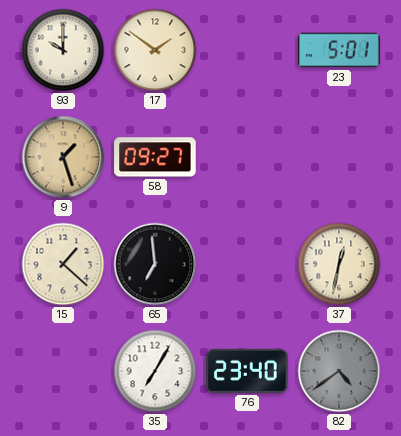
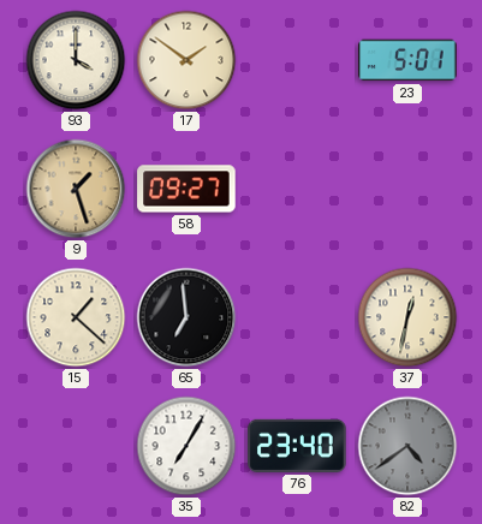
93: 10:00 -> 4:00
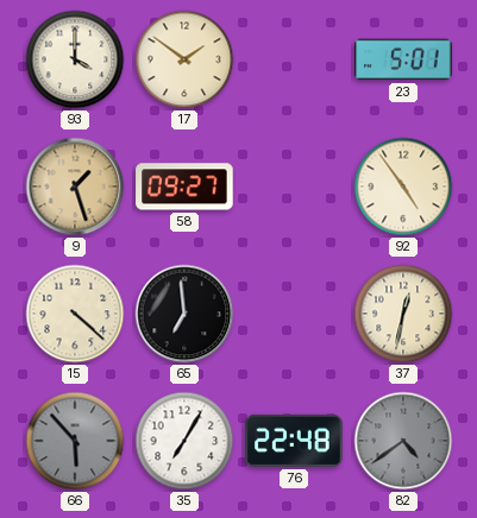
92: none -> 4:54
15: 1:22 -> 4:22
66: none -> 5:53
76: 23:40 -> 22:48
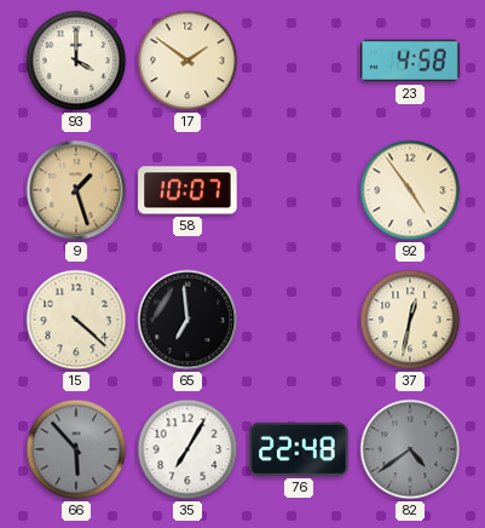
23: 5:01 -> 4:58
58: 09:27 -> 10:07
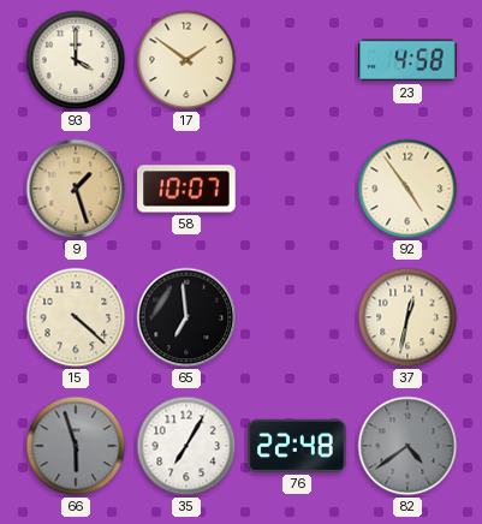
66: 5:53 -> 5:57
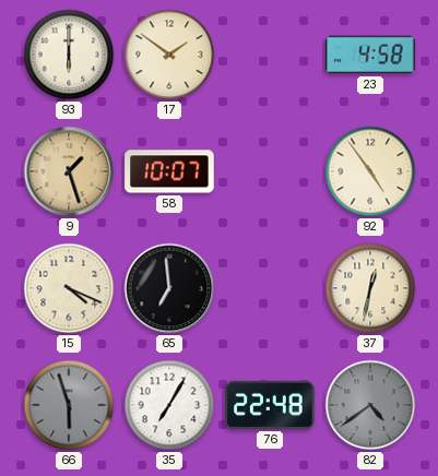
93: 4:00 -> 6:00
15: 4:22 -> 4:19
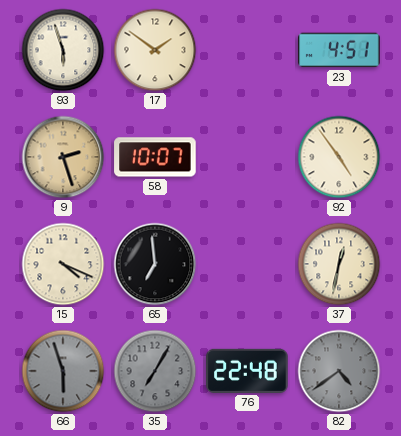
93: 6:00 -> 5:57
23: 4:58 -> 4:51
9: 1:27 -> 2:27
35 dial: white -> grey
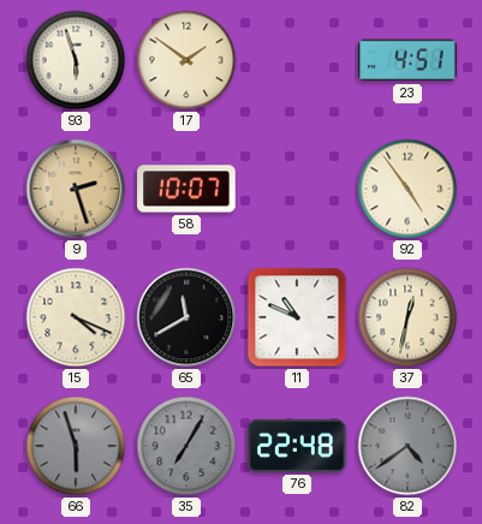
65: 6:59 -> 11:40
11: none -> 10:49
